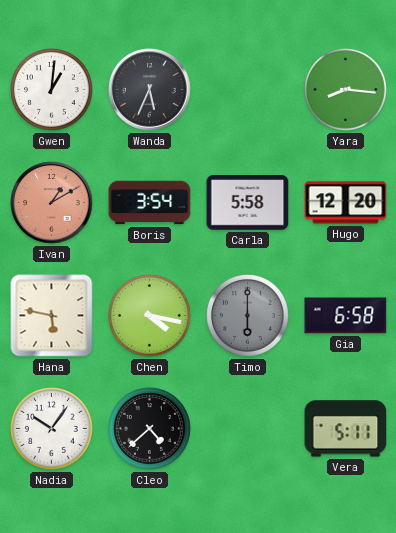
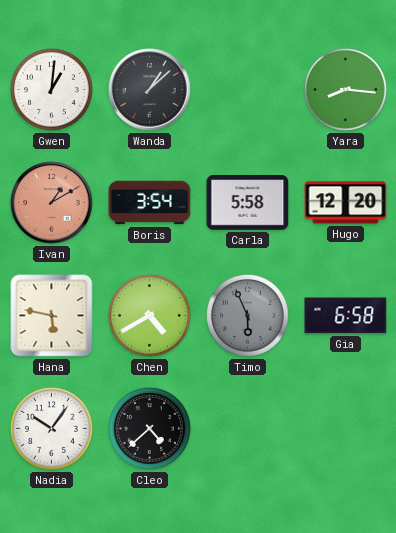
Wanda: 5:34 -> 1:08
Chen: 4:17 -> 4:40
Timo: 6:00 -> 5:56
Vera: 5:11 -> none
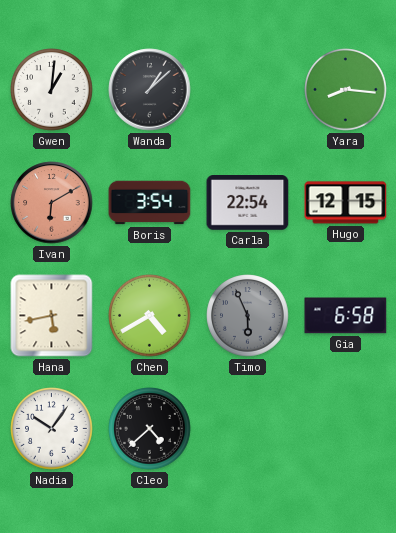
Ivan: 1:10 -> 6:10
Carla: 5:58 -> 22:54
Hugo: 12:20 -> 12:15
Hana: 5:47 -> 5:43
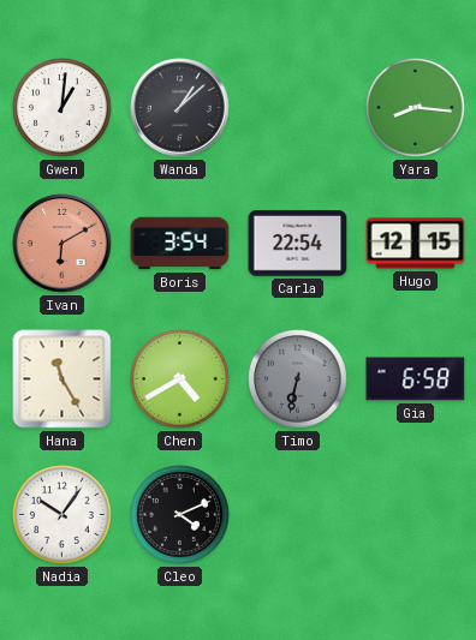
Hana: 5:43 -> 11:25
Timo: 5:56 -> 6:32
Cleo: 4:38 -> 4:11
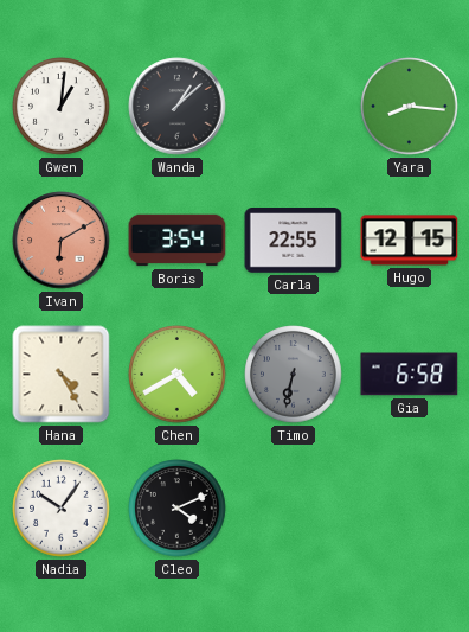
Carla: 22:54 -> 22:55
Hana: 11:25 -> 4:25
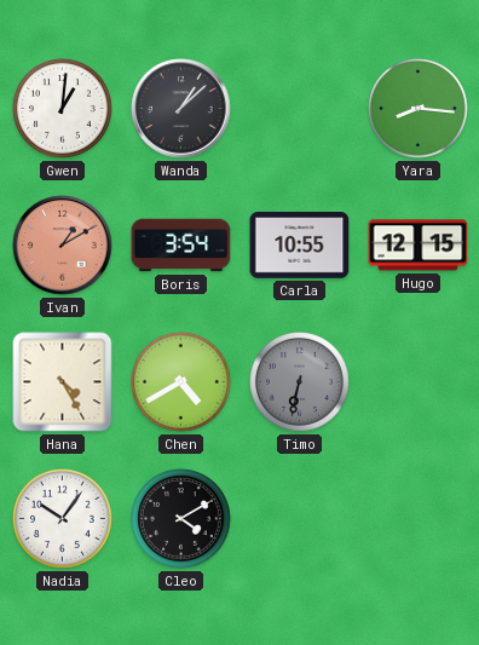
Ivan: 6:10 -> 1:10
Carla: 22:55 -> 10:55
Gia: 6:58 -> none
Cleo: 4:11 -> 4:10
